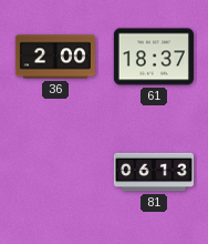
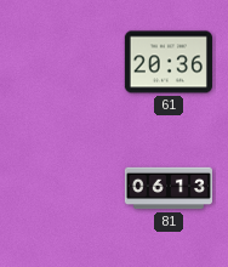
36: 2:00 -> none
61: 18:37 -> 20:36
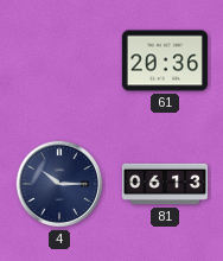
4: none -> 10:15
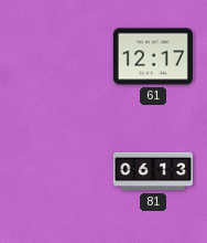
61: 20:36 -> 12:17
4: 10:15 -> none
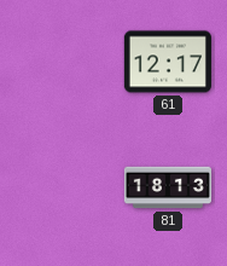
81: 06:13 -> 18:13
